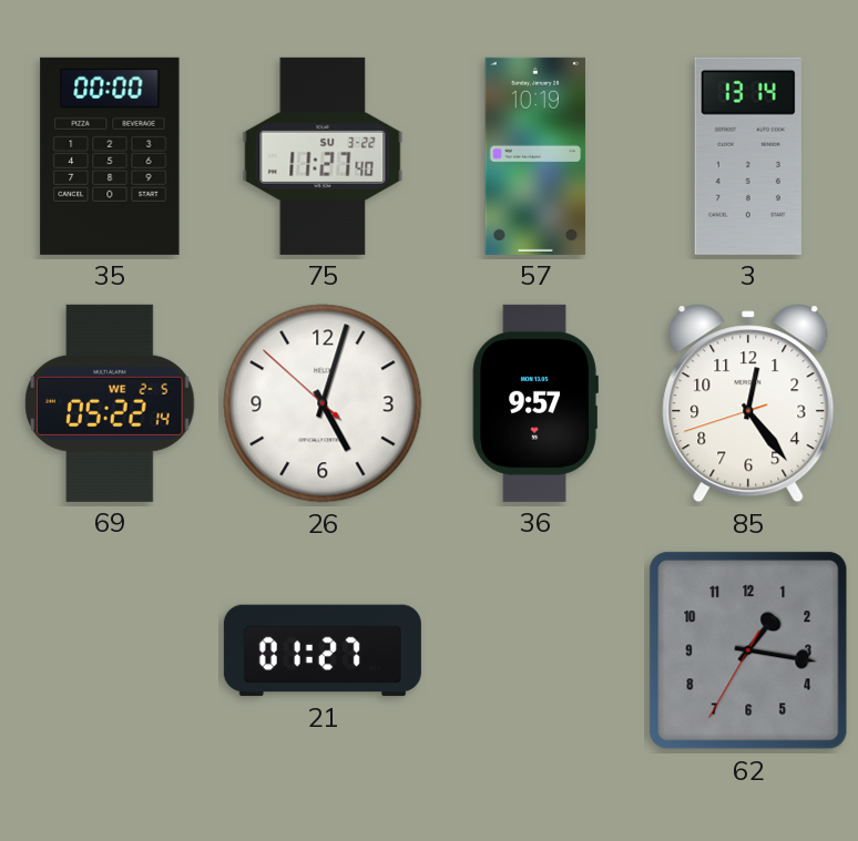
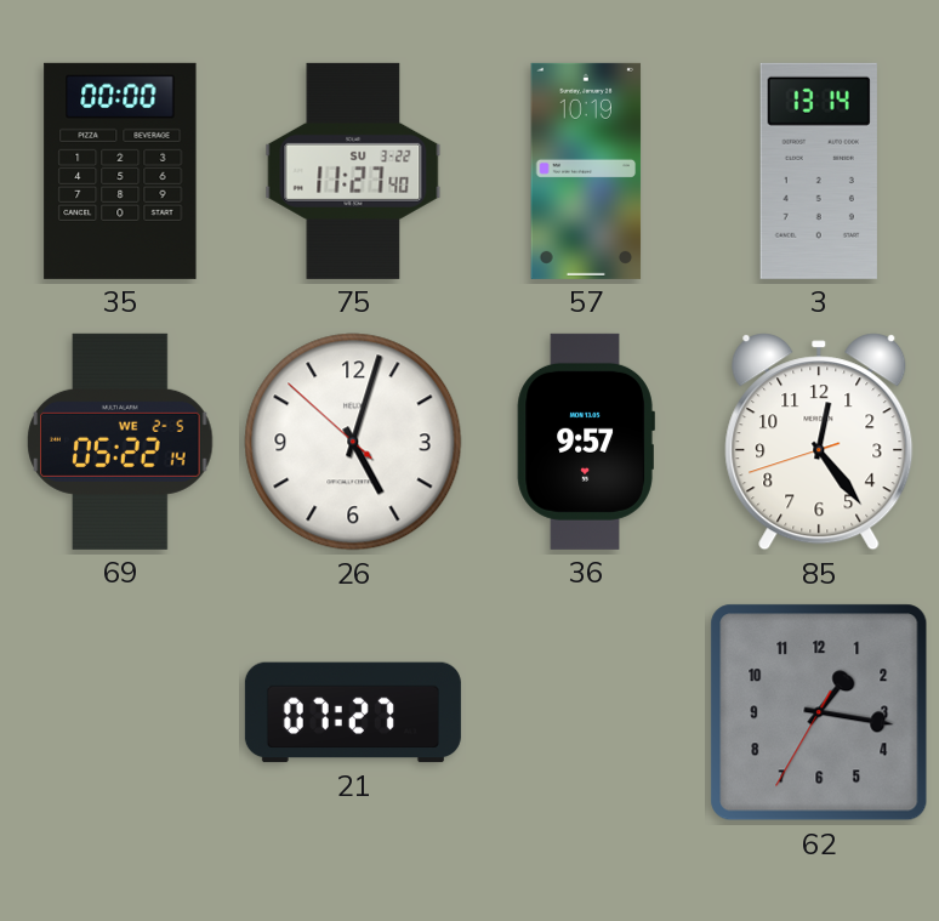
21: 01:27 -> 07:27
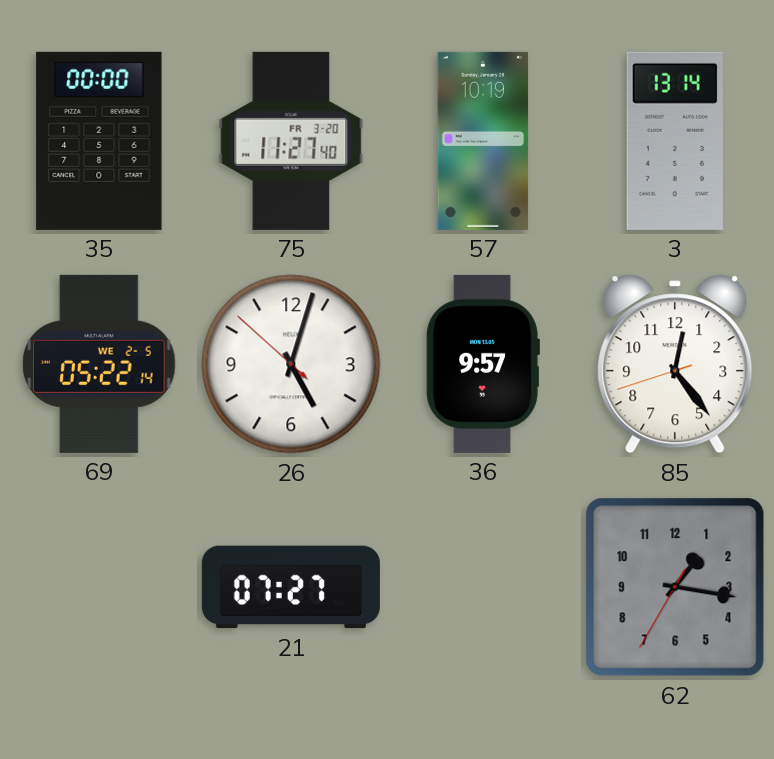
75 date: SU 3-22 -> FR 3-20
